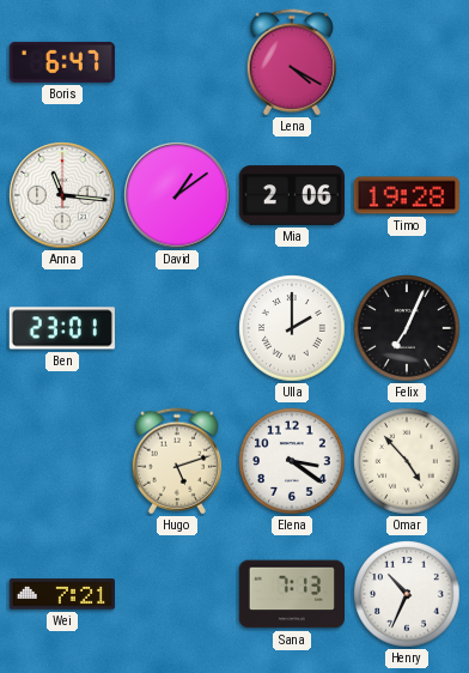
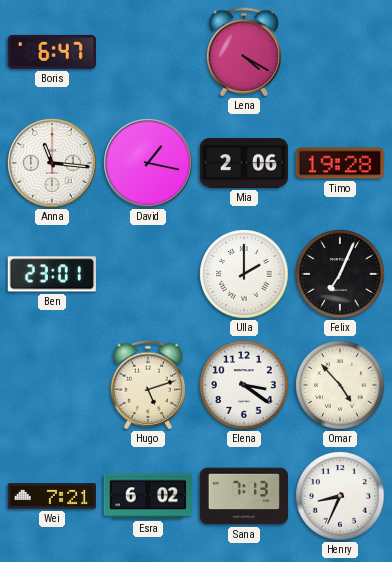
David: 1:09 -> 1:17
Esra: none -> 6:02
Henry: 10:34 -> 8:34
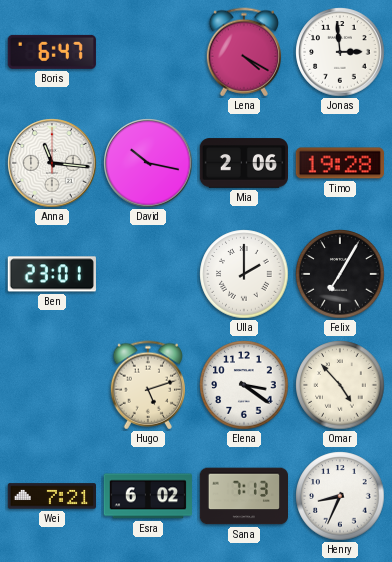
Jonas: none -> 2:59
David: 1:17 -> 10:17
Felix: 7:04 -> 7:05
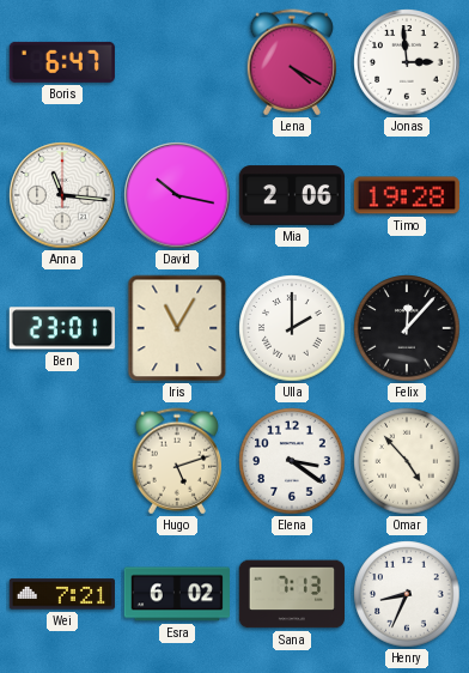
Iris: none -> 11:05
Felix: 7:05 -> 12:07
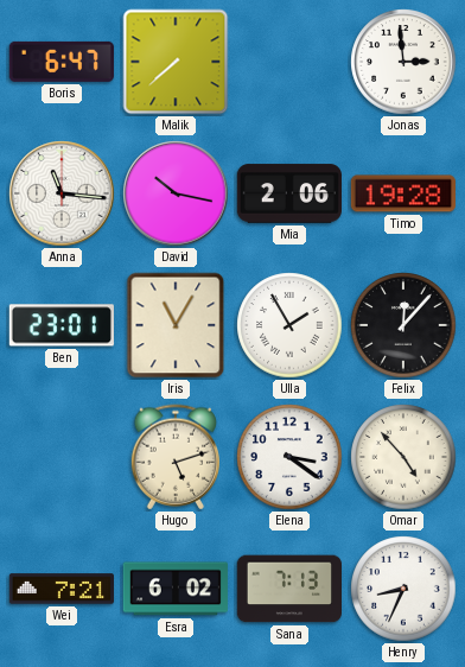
Malik: none -> 7:38
Lena: 4:20 -> none
Ulla: 2:00 -> 1:55
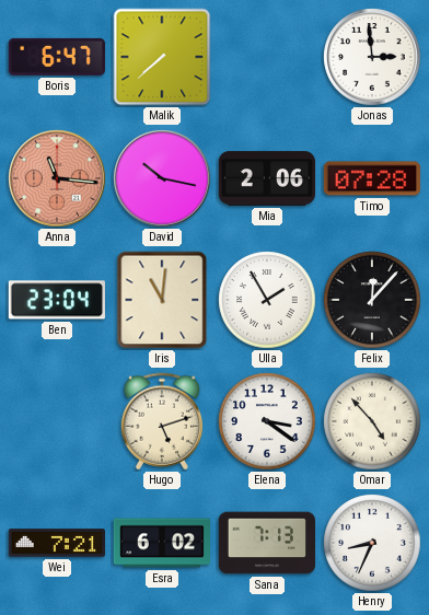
Anna dial: white -> salmon
Timo: 19:28 -> 07:28
Ben: 23:01 -> 23:04
Iris: 11:05 -> 11:01
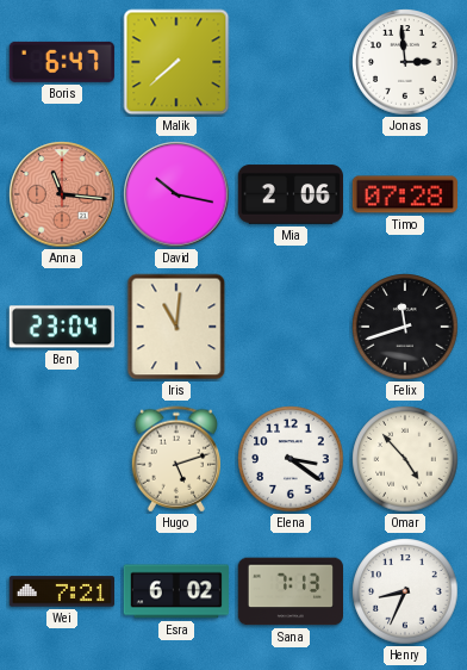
Ulla: 1:55 -> none
Felix: 12:07 -> 11:42
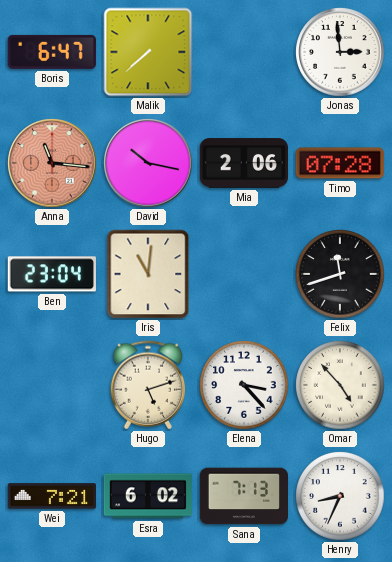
Elena: 3:21 -> 3:23
